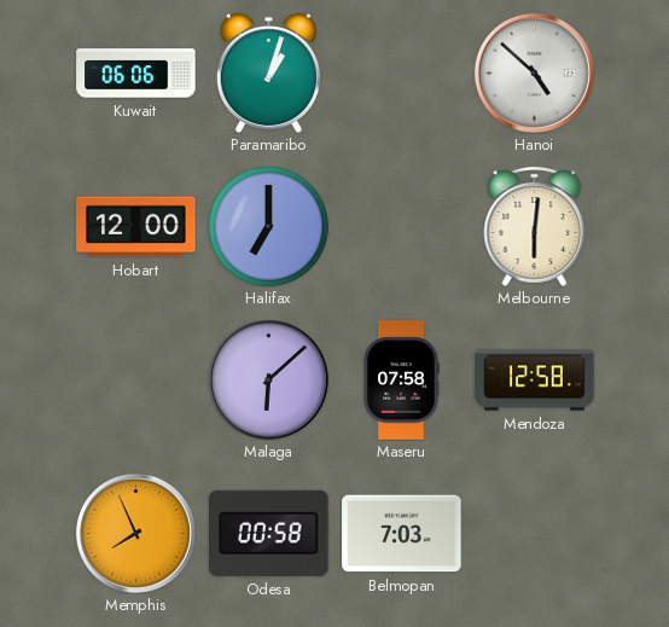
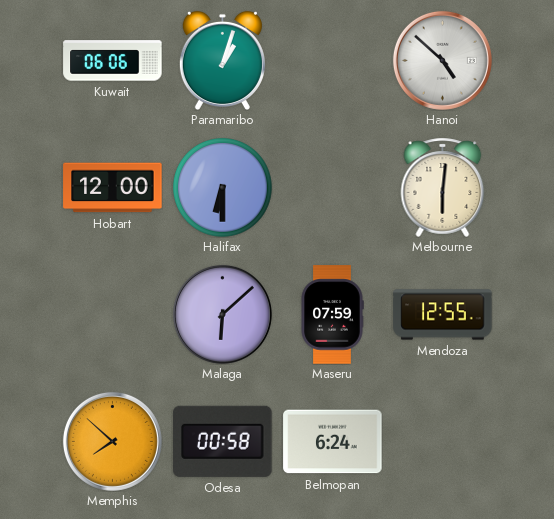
Halifax: 7:00 -> 6:30
Maseru: 07:58 -> 07:59
Mendoza: 12:58 -> 12:55
Memphis: 7:56 -> 7:52
Belmopan: 7:03 -> 6:24
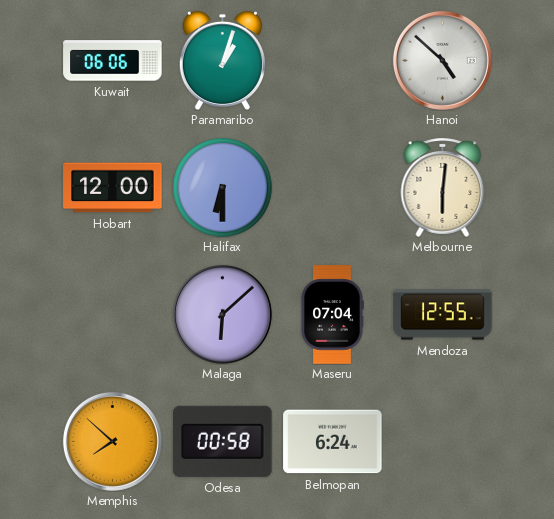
Maseru: 07:59 -> 07:04
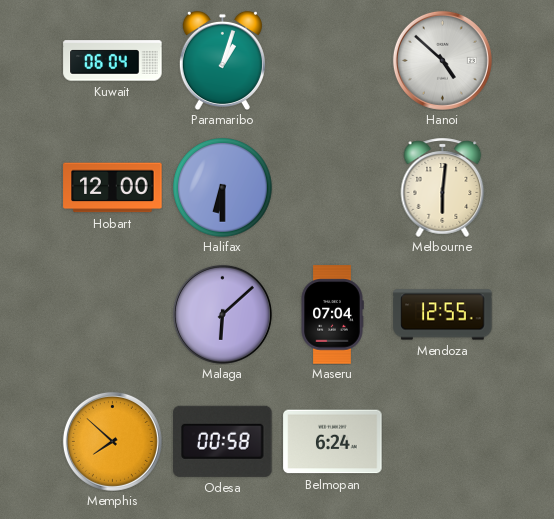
Kuwait: 06:06 -> 06:04
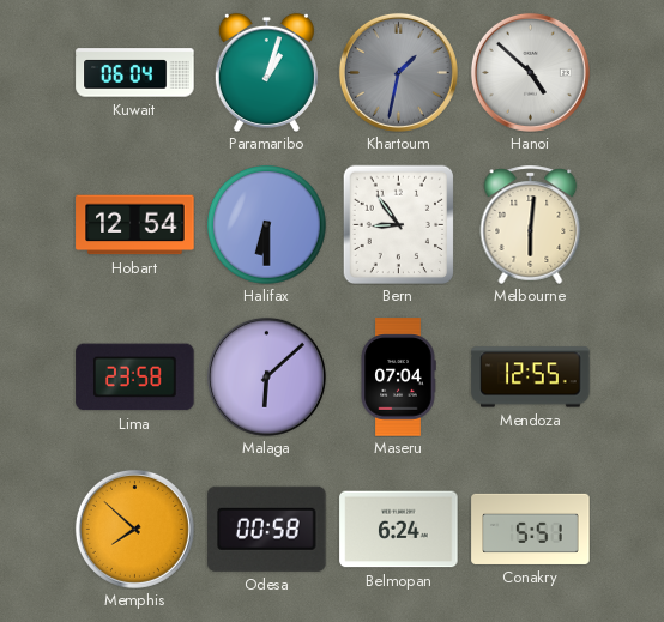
Khartoum: none -> 1:32
Hobart: 12:00 -> 12:54
Bern: none -> 8:54
Lima: none -> 23:58
Conakry: none -> 5:51
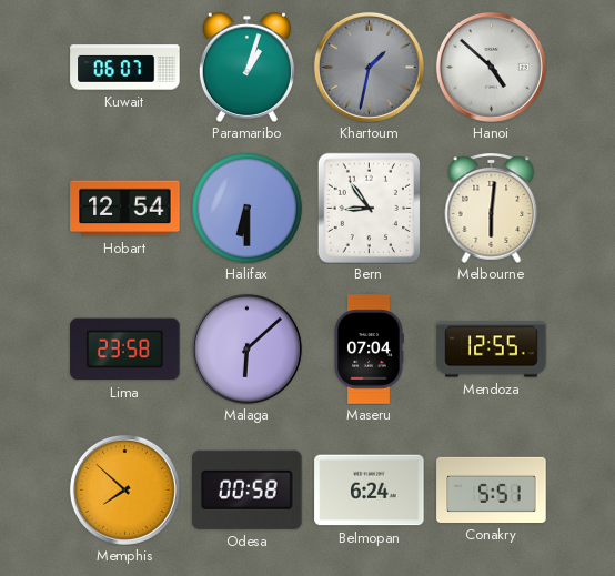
Kuwait: 06:04 -> 06:07
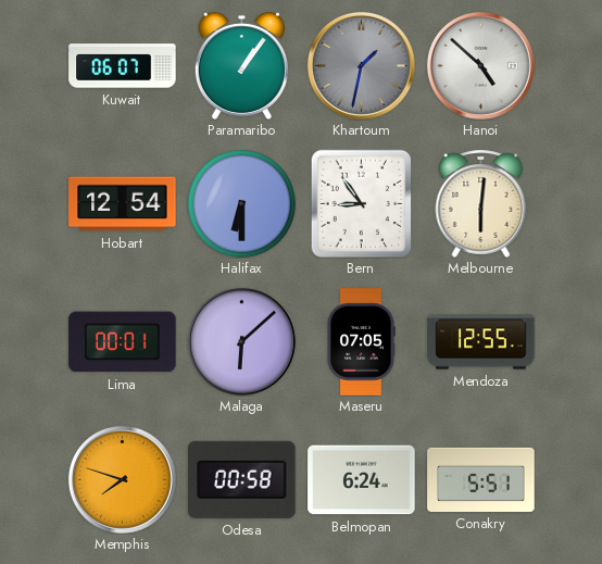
Paramaribo: 1:03 -> 1:06
Lima: 23:58 -> 00:01
Maseru: 07:04 -> 07:05
Memphis: 7:52 -> 7:48
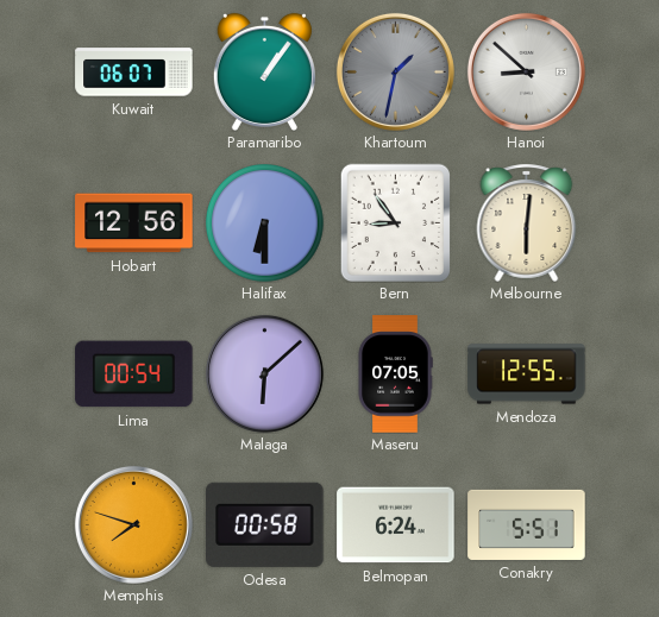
Hanoi: 4:52 -> 8:52
Hobart: 12:54 -> 12:56
Lima: 00:01 -> 00:54
